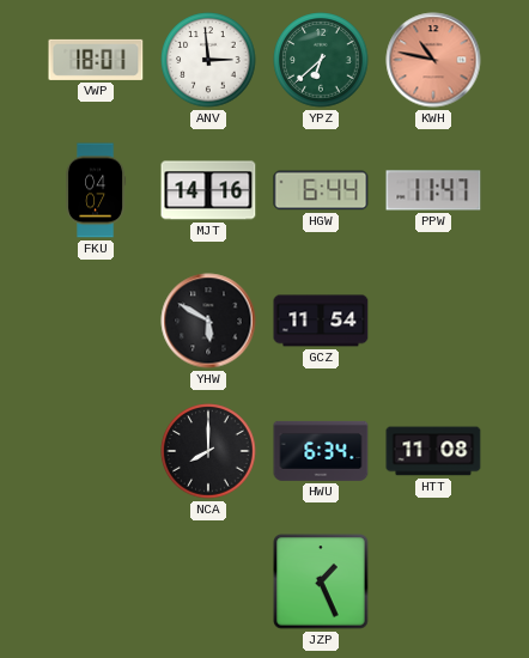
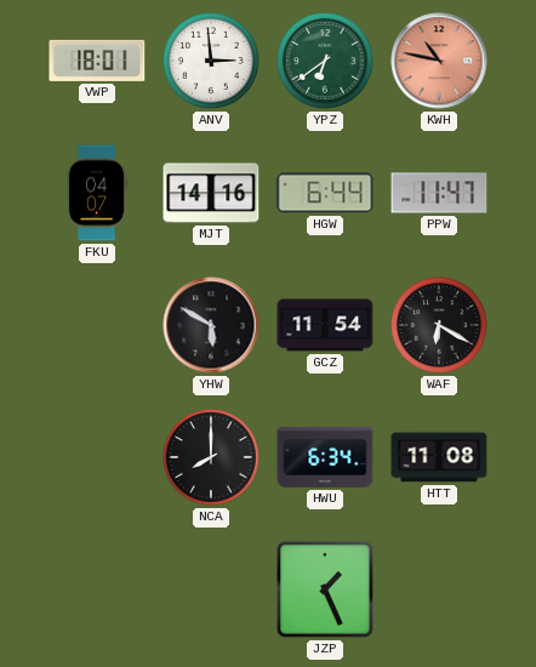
YPZ: 6:38 -> 6:39
WAF: none -> 6:20
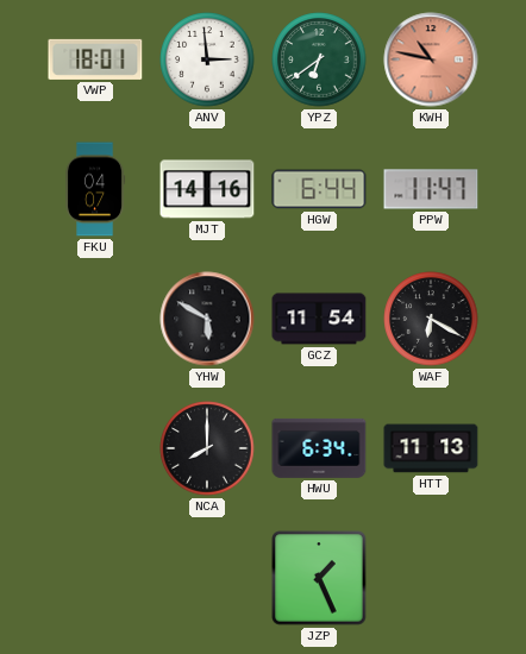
HTT: 11:08 -> 11:13
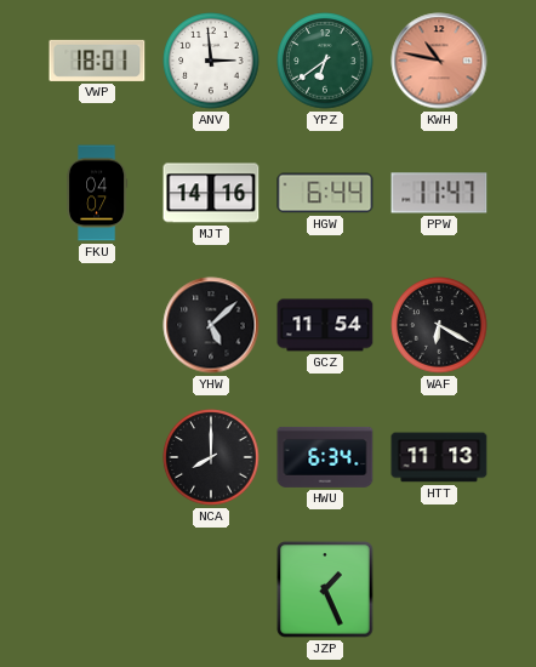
YHW: 5:50 -> 5:08
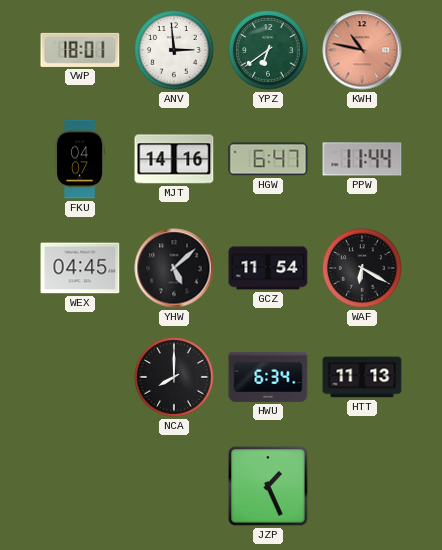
HGW: 6:44 -> 6:47
PPW: 11:47 -> 11:44
WEX: none -> 04:45
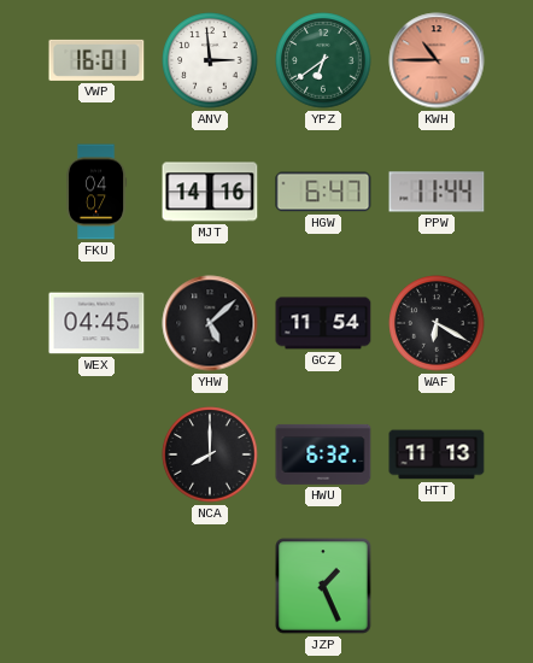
VWP: 18:01 -> 16:01
KWH: 10:47 -> 10:45
HWU: 6:34 -> 6:32
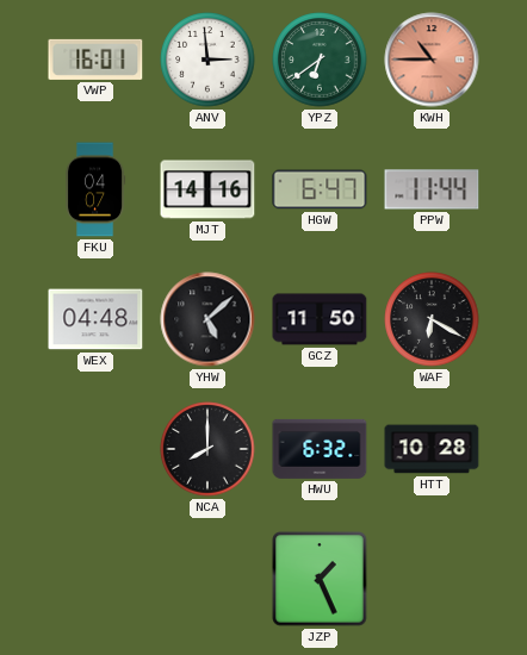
WEX: 04:45 -> 04:48
GCZ: 11:54 -> 11:50
HTT: 11:13 -> 10:28
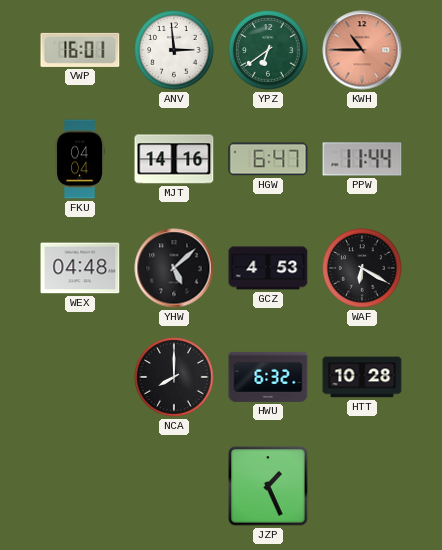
FKU: 04:07 -> 04:04
GCZ: 11:50 -> 4:53
